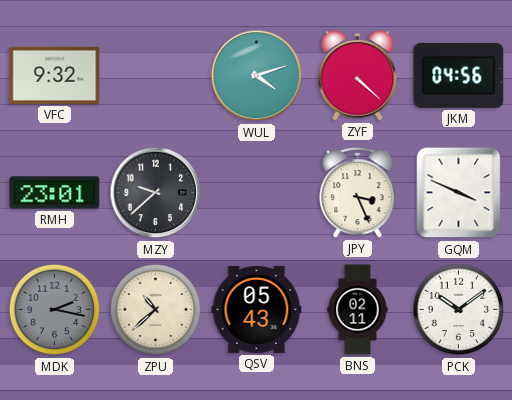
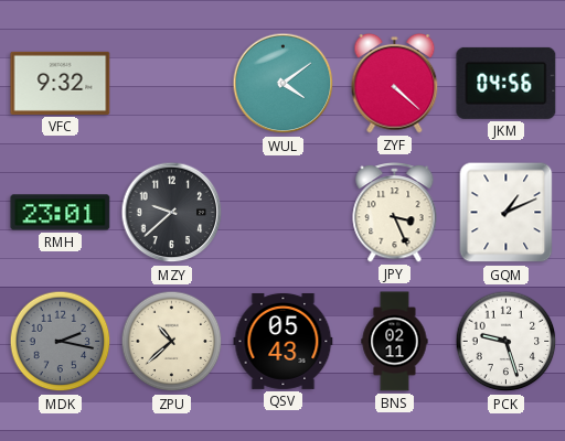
WUL: 4:12 -> 4:09
GQM: 3:49 -> 1:11
PCK: 10:09 -> 9:27
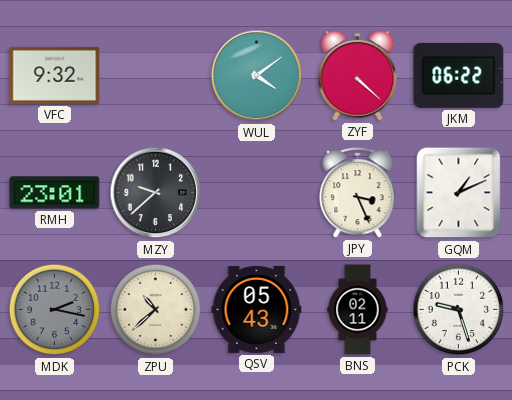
JKM: 04:56 -> 06:22
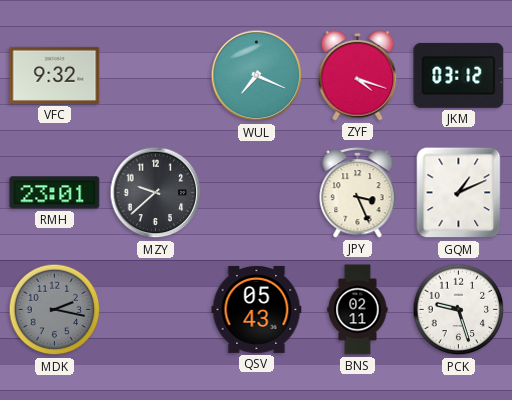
WUL: 4:09 -> 7:19
ZYF: 4:22 -> 4:18
JKM: 06:22 -> 03:12
ZPU: 10:38 -> none
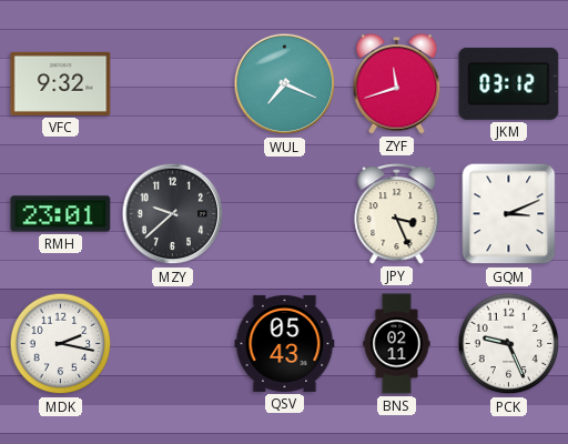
ZYF: 4:18 -> 11:42
GQM: 1:11 -> 3:11
MDK dial: grey -> white
PCK: 9:27 -> 9:26
